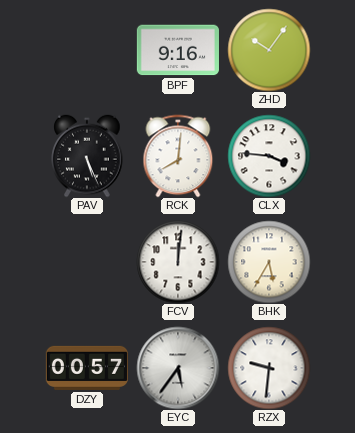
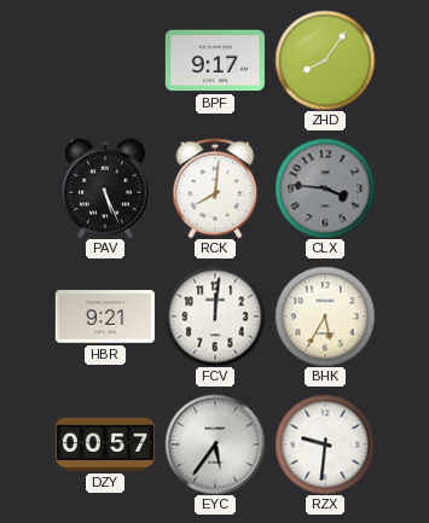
BPF: 9:16 -> 9:17
ZHD: 10:06 -> 8:06
CLX dial: white -> grey
HBR: none -> 9:21
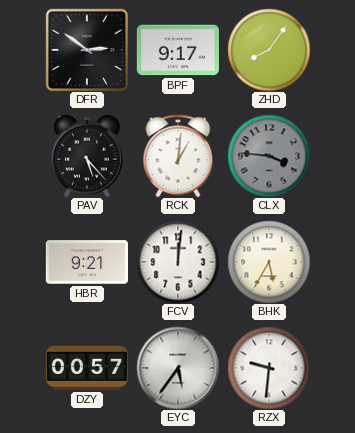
DFR: none -> 2:51
PAV: 5:26 -> 5:23
RCK: 8:01 -> 1:01
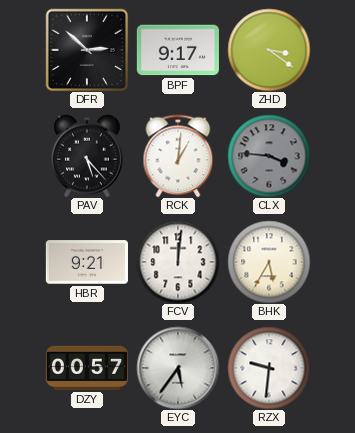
DFR: 2:51 -> 2:52
ZHD: 8:06 -> 3:21
